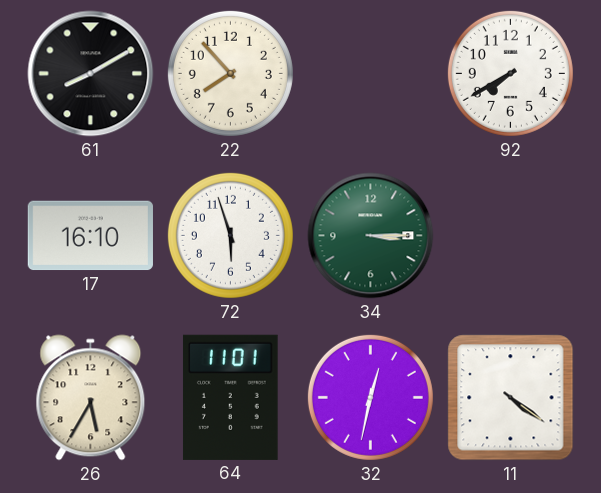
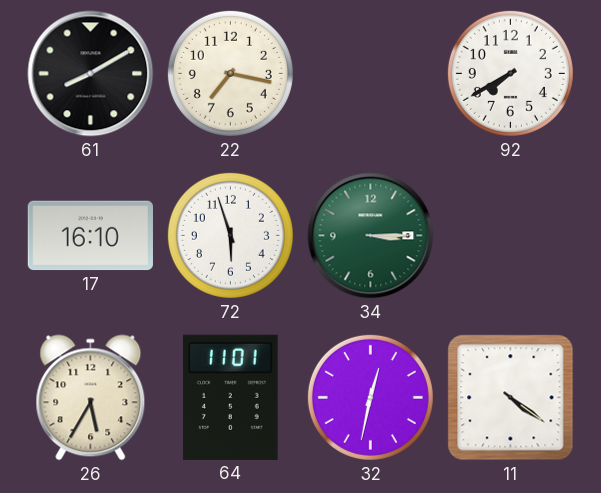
22: 7:53 -> 7:17
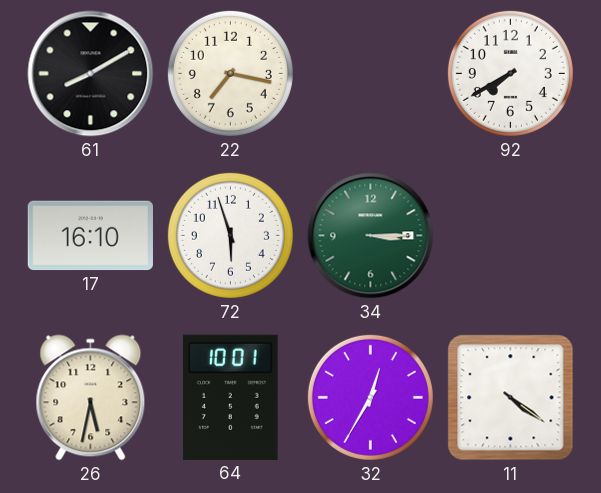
26: 5:35 -> 5:32
64: 11:01 -> 10:01
32: 12:32 -> 12:35
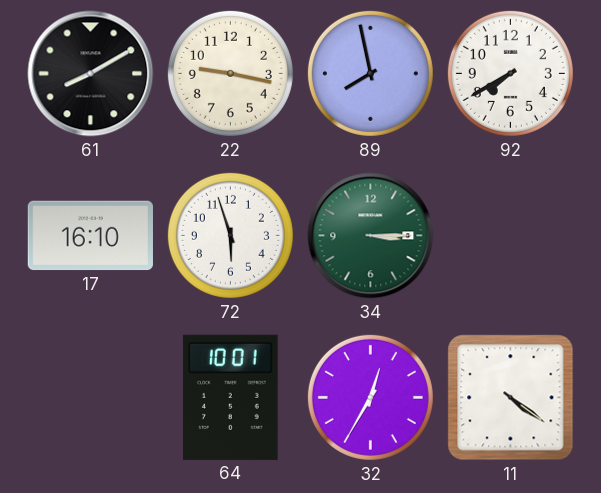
22: 7:17 -> 9:17
89: none -> 7:58
26: 5:32 -> none
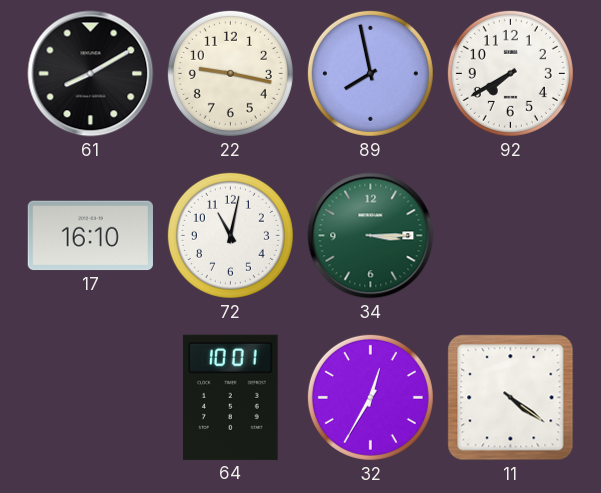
72: 5:57 -> 11:02
